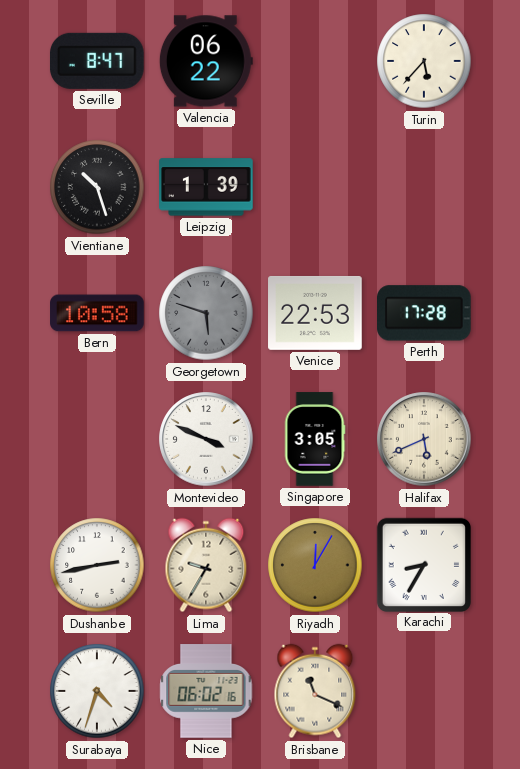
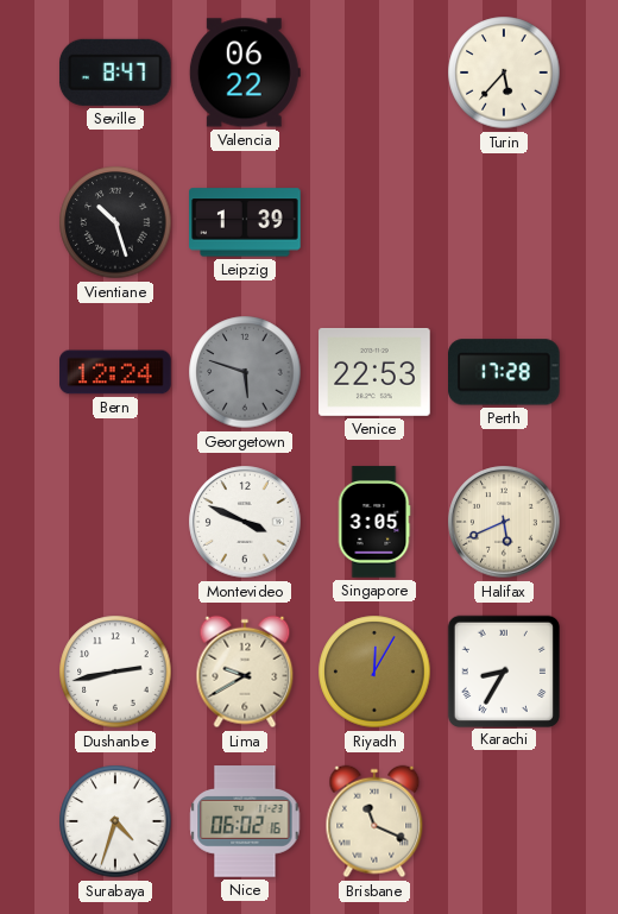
Bern: 10:58 -> 12:24
Lima: 9:35 -> 9:40
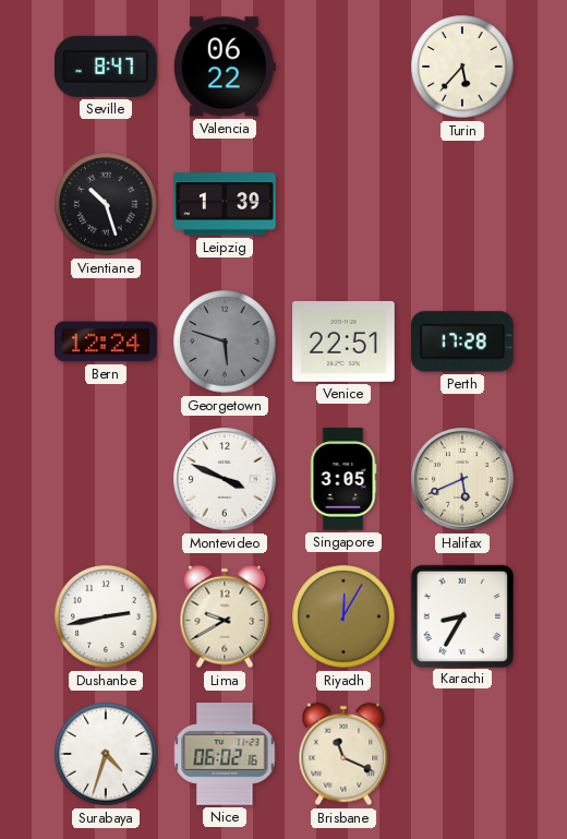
Venice: 22:53 -> 22:51
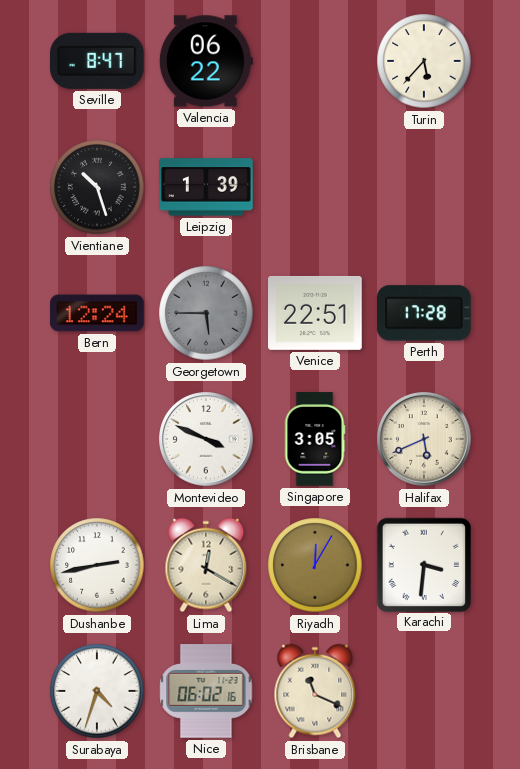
Georgetown: 5:48 -> 5:45
Lima: 9:40 -> 12:20
Karachi: 8:35 -> 3:31
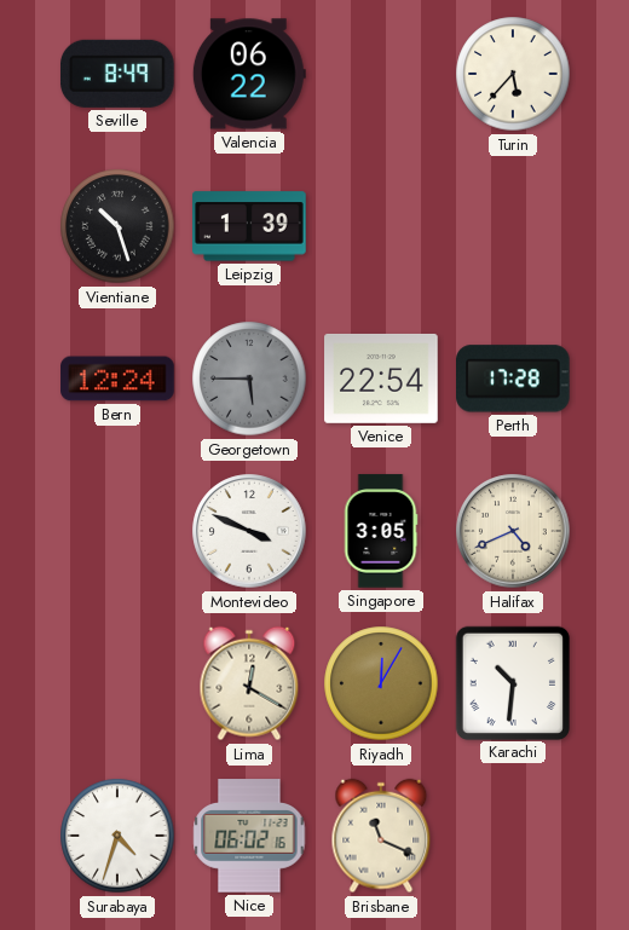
Seville: 8:47 -> 8:49
Venice: 22:51 -> 22:54
Halifax: 5:41 -> 4:41
Dushanbe: 2:43 -> none
Karachi: 3:31 -> 10:31
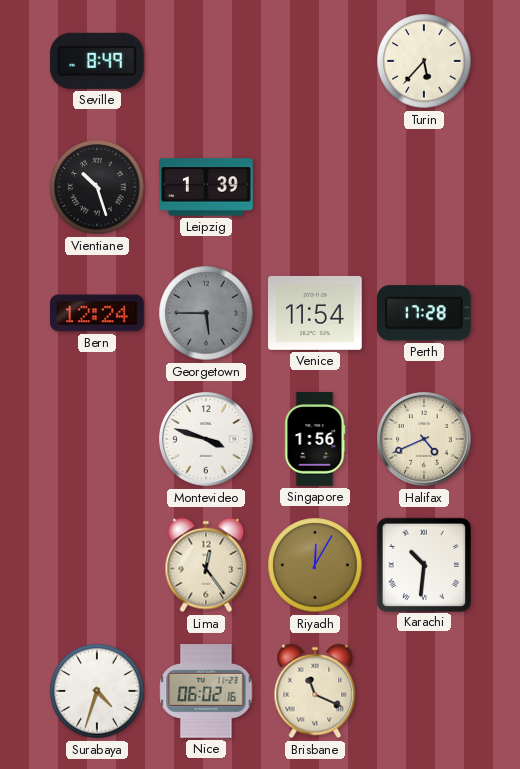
Valencia: 06:22 -> none
Venice: 22:54 -> 11:54
Montevideo: 3:49 -> 3:48
Singapore: 3:05 -> 1:56
Lima: 12:20 -> 12:24
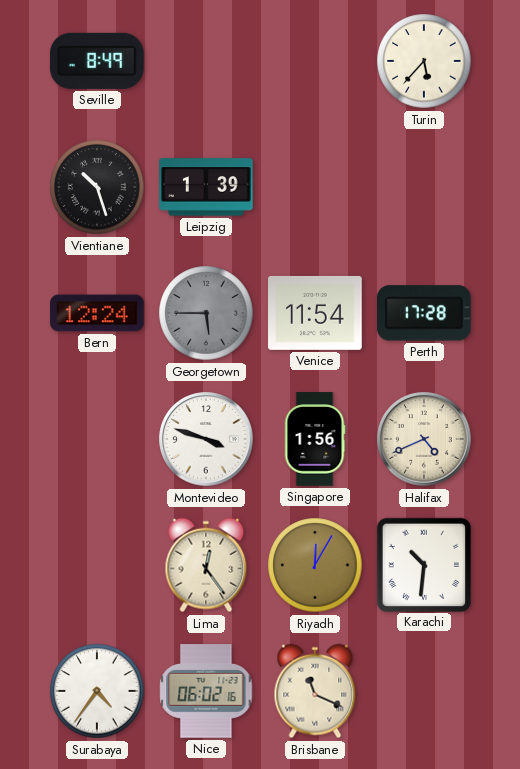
Surabaya: 4:33 -> 4:36
